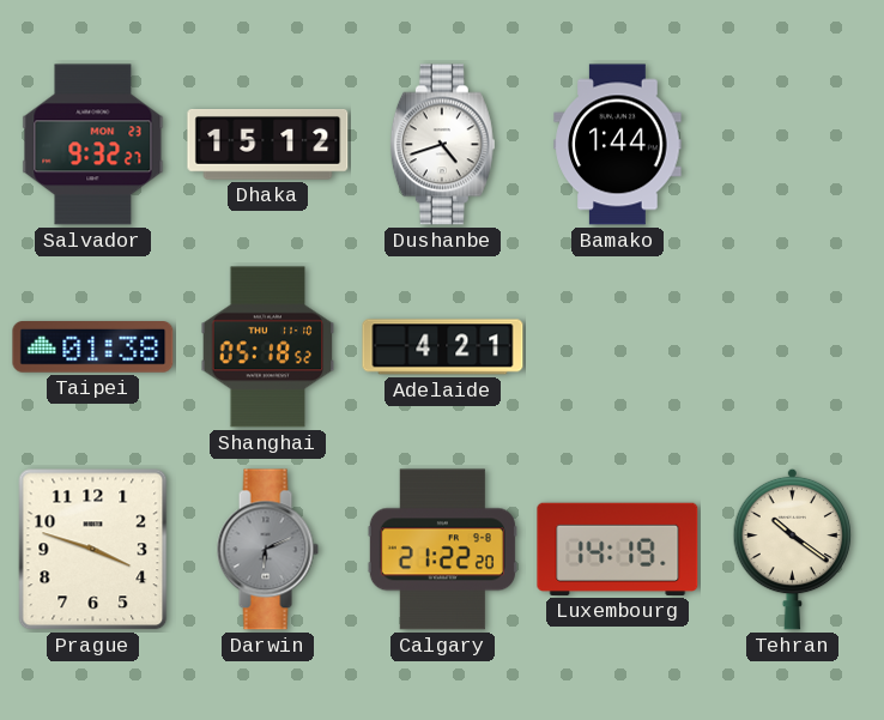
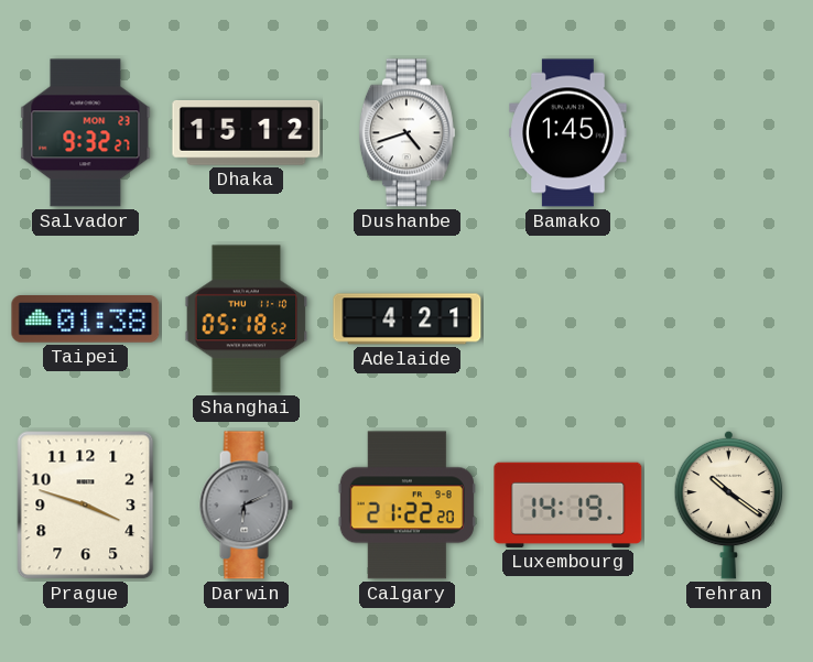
Bamako: 1:44 -> 1:45
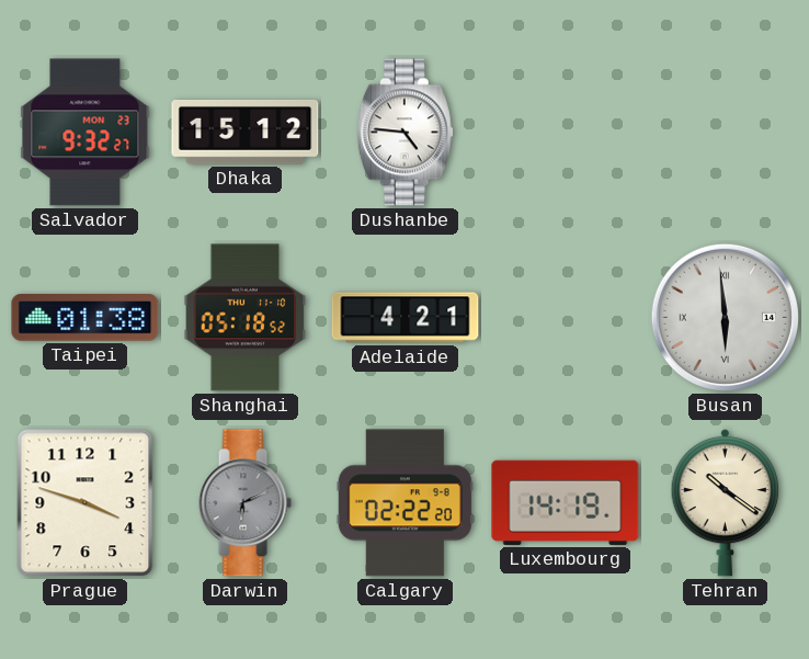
Dushanbe: 4:42 -> 4:46
Bamako: 1:45 -> none
Busan: none -> 5:59
Calgary: 21:22 -> 02:22
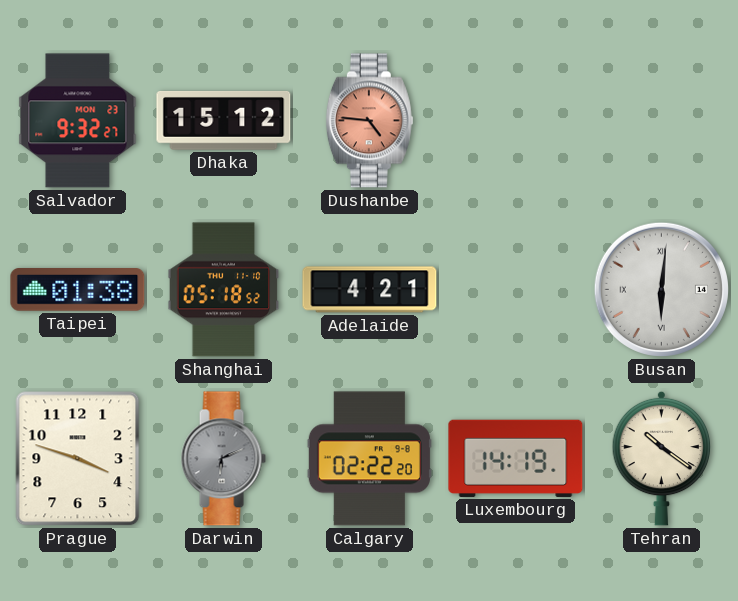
Dushanbe dial: white -> salmon
Busan: 5:59 -> 6:01
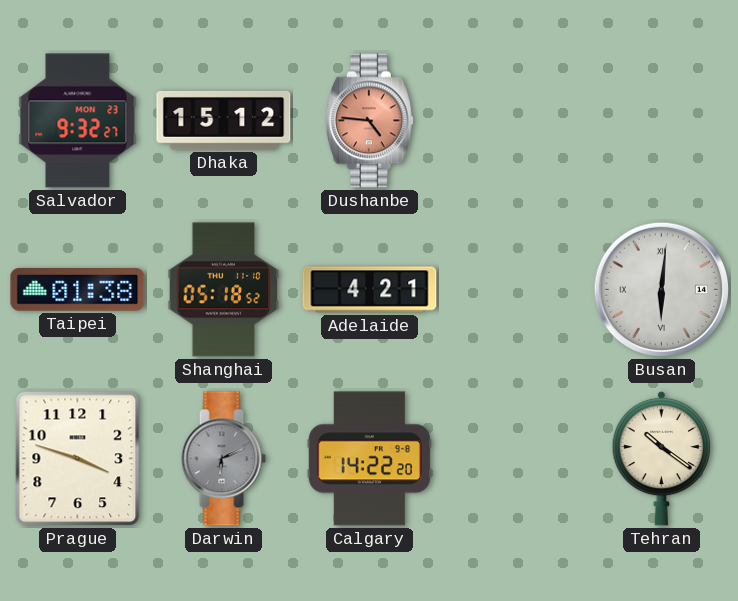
Calgary: 02:22 -> 14:22
Luxembourg: 14:19 -> none
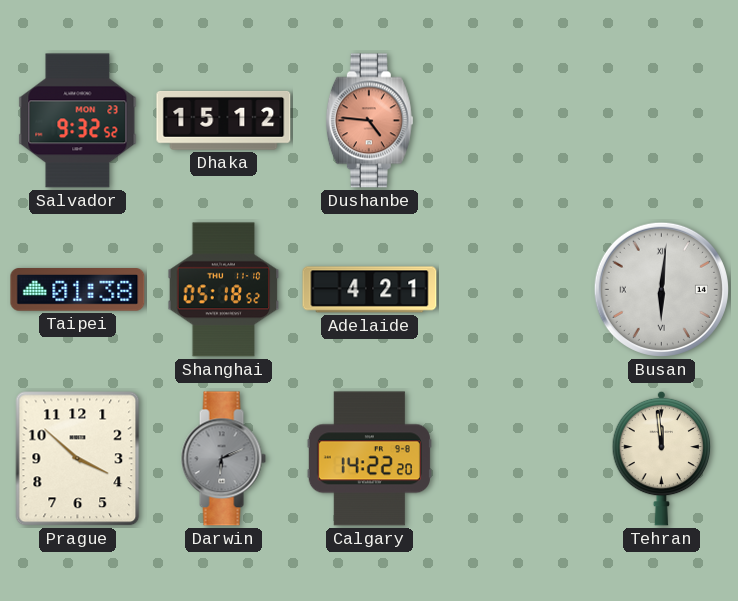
Salvador: 9:32:27 -> 9:32:52
Prague: 3:48 -> 3:52
Tehran: 10:21 -> 11:59
